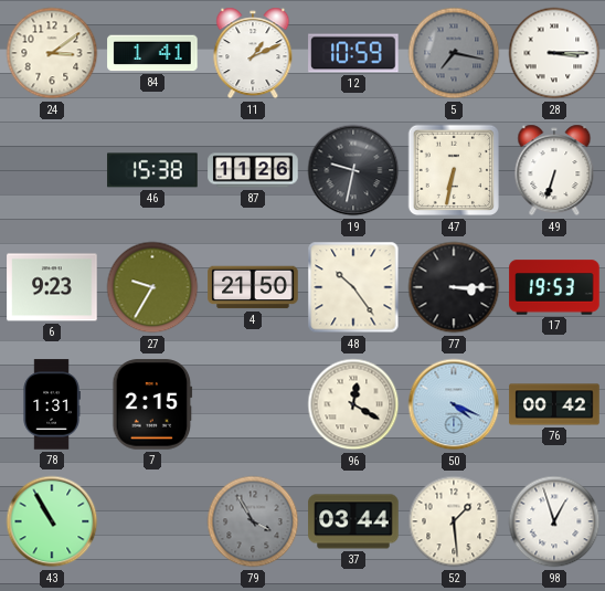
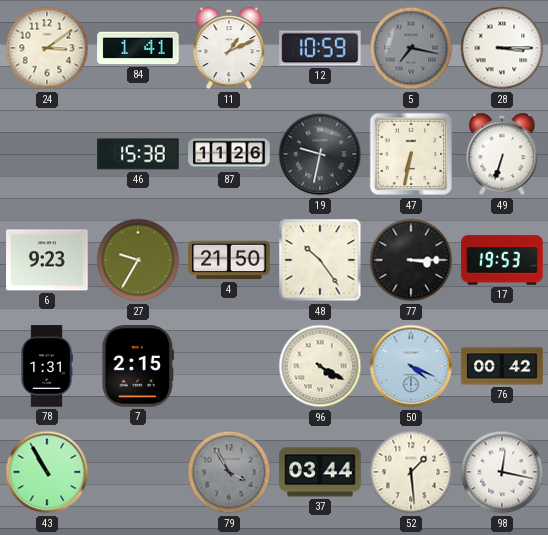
96: 12:20 -> 4:20
98: 12:57 -> 12:17
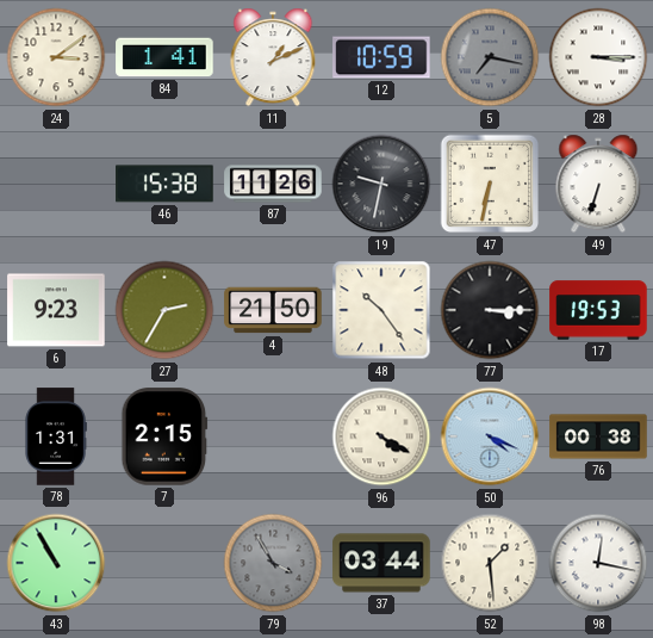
27: 9:35 -> 2:35
76: 00:42 -> 00:38
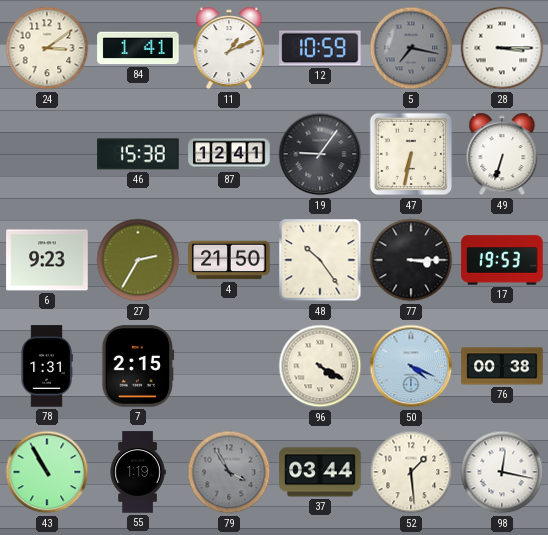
87: 11:26 -> 12:41
19: 9:32 -> 9:06
55: none -> 1:19
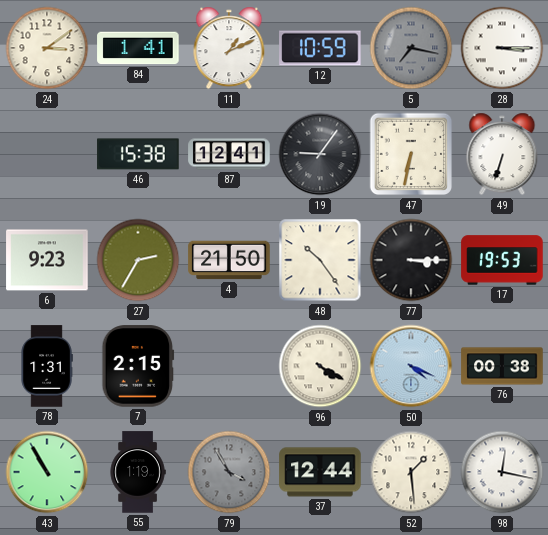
37: 03:44 -> 12:44
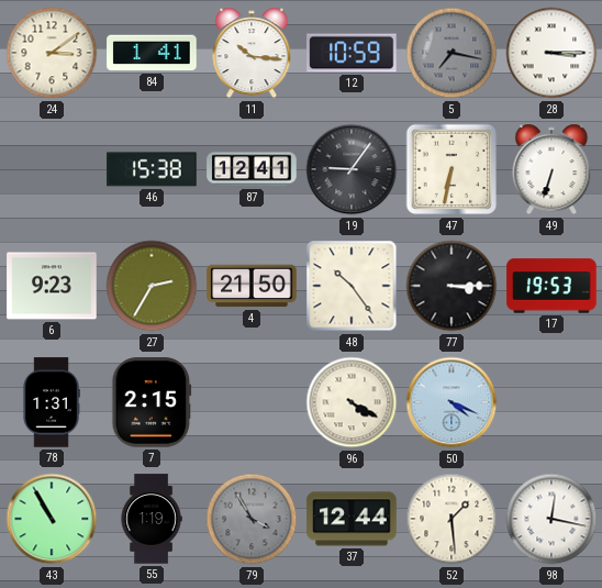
11: 1:11 -> 10:16
76: 00:38 -> none
